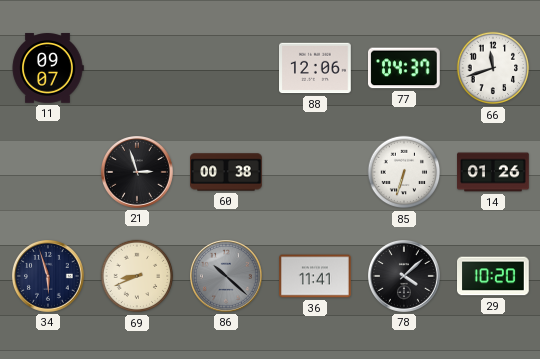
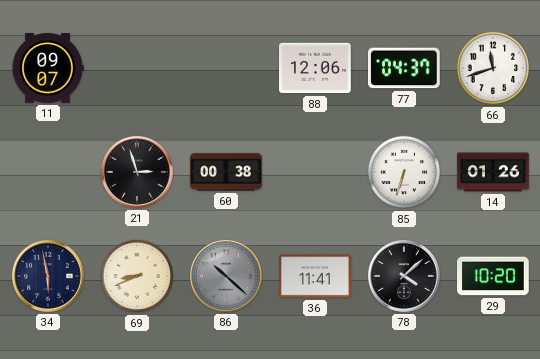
34: 5:57 -> 5:58
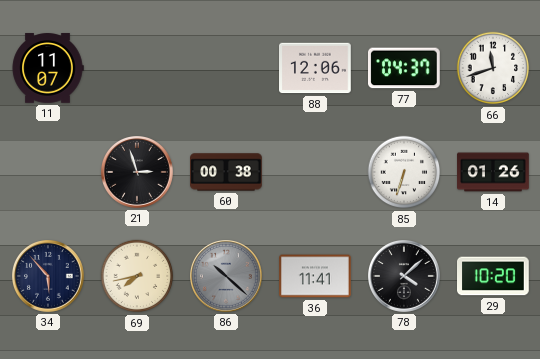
11: 09:07 -> 11:07
34: 5:58 -> 5:53
69: 8:41 -> 7:43
